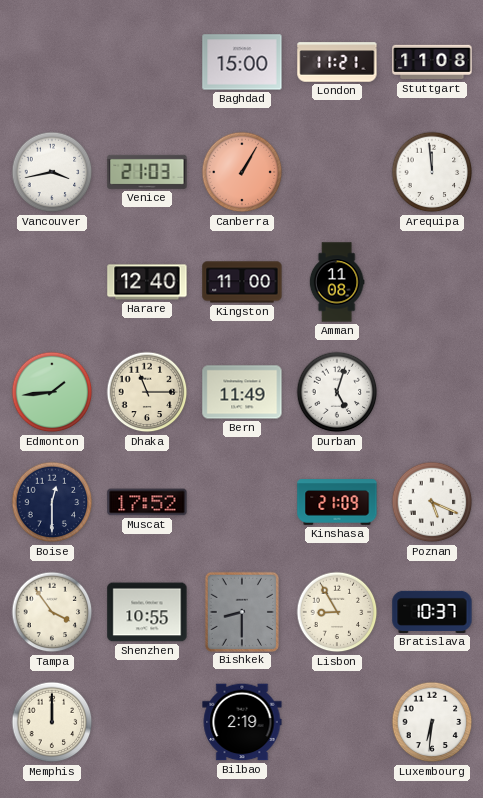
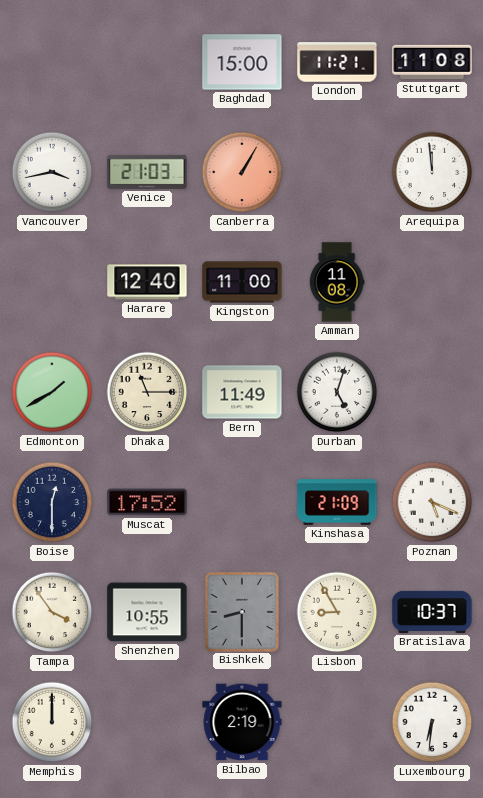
Edmonton: 1:44 -> 1:40
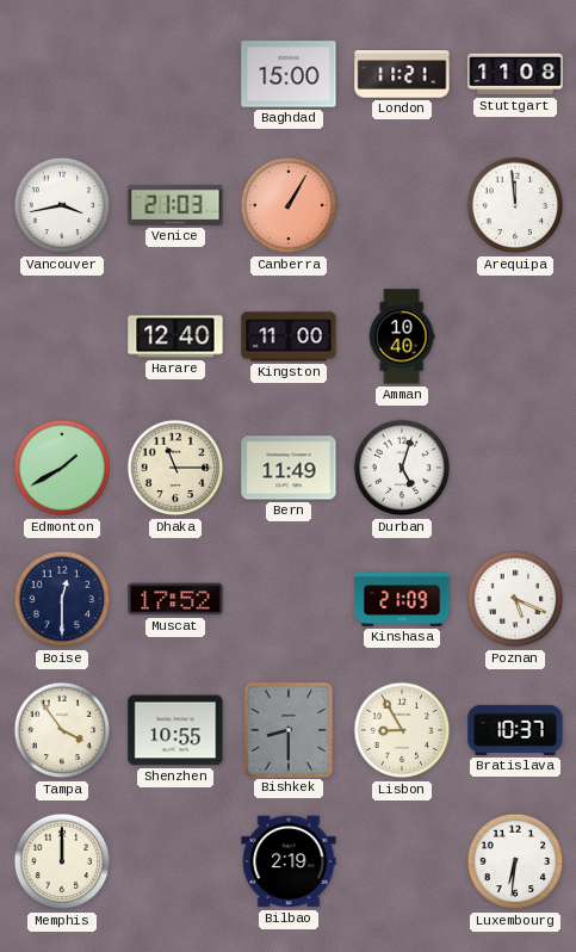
Amman: 11:08 -> 10:40
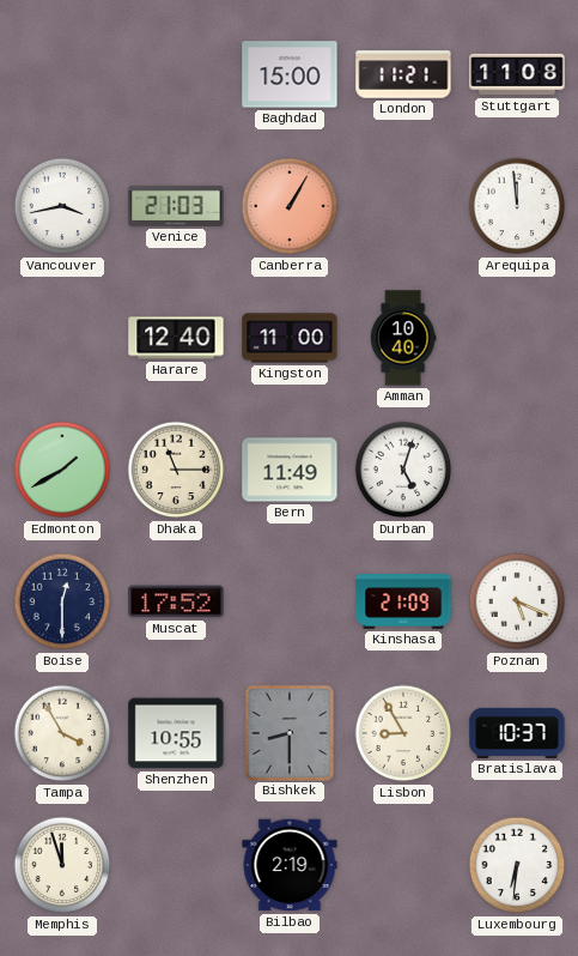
Tampa: 3:54 -> 3:55
Memphis: 12:00 -> 11:57
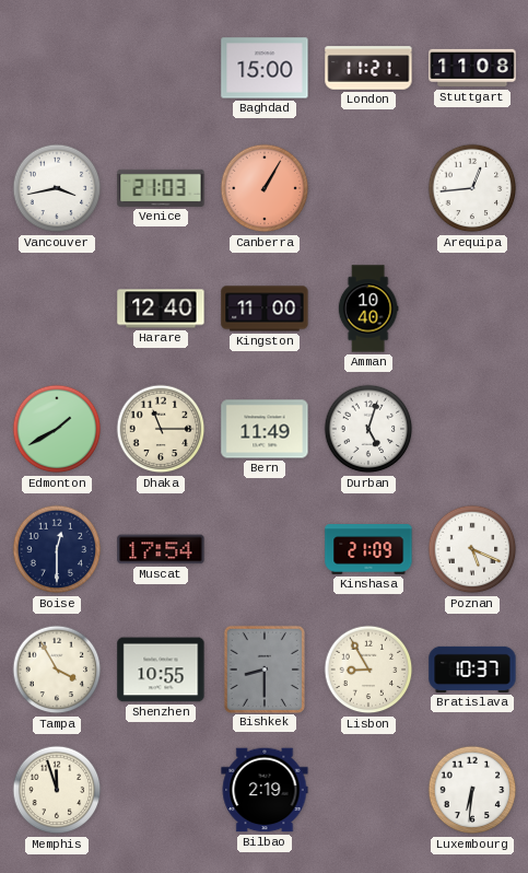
Arequipa: 11:59 -> 12:44
Muscat: 17:52 -> 17:54
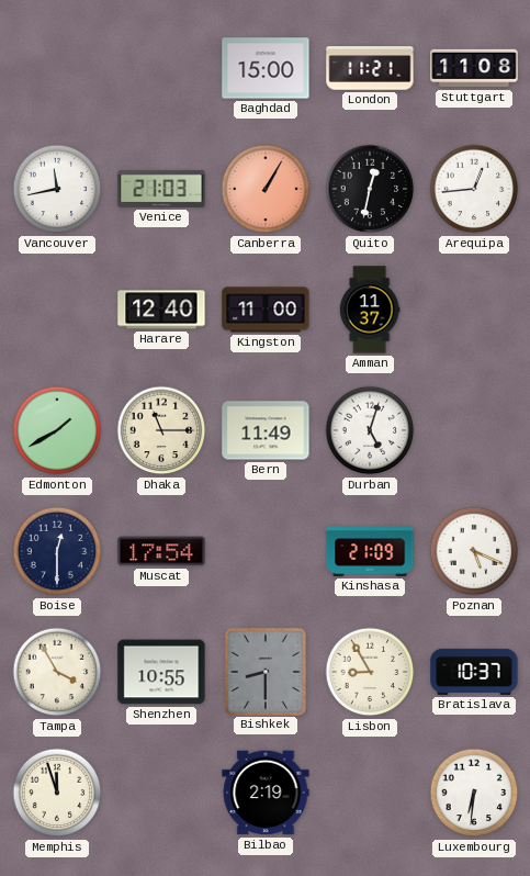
Vancouver: 3:43 -> 11:43
Quito: none -> 12:32
Amman: 10:40 -> 11:37
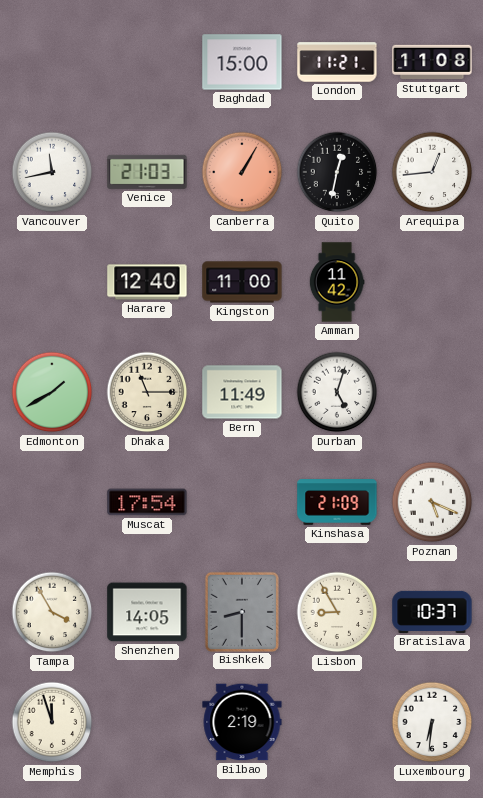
Amman: 11:37 -> 11:42
Boise: 12:30 -> none
Shenzhen: 10:55 -> 14:05
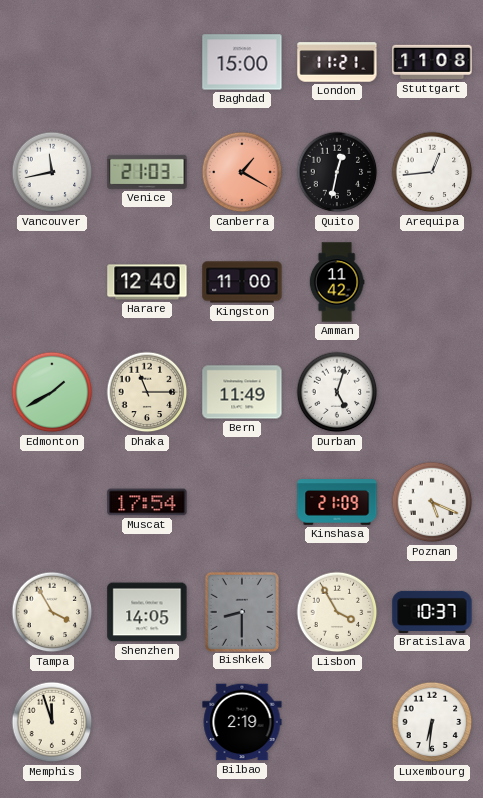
Canberra: 1:05 -> 1:20
Lisbon: 8:55 -> 3:55
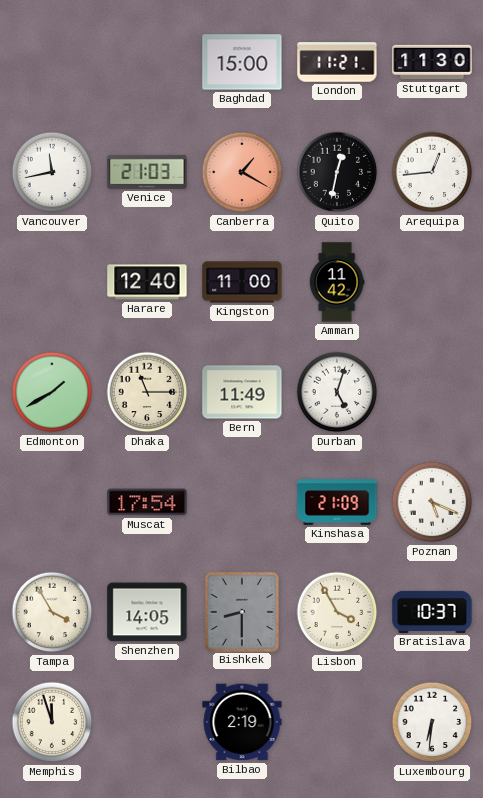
Stuttgart: 11:08 -> 11:30
